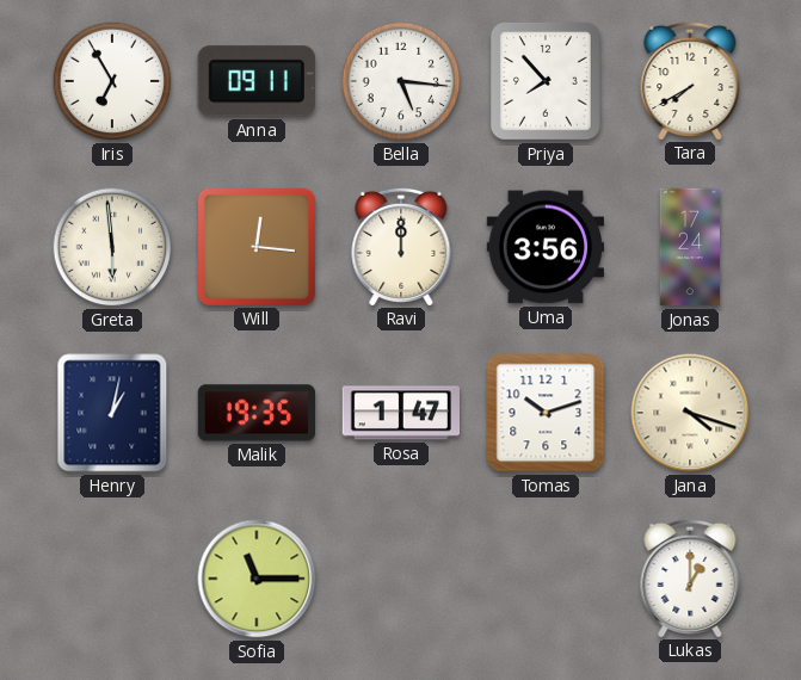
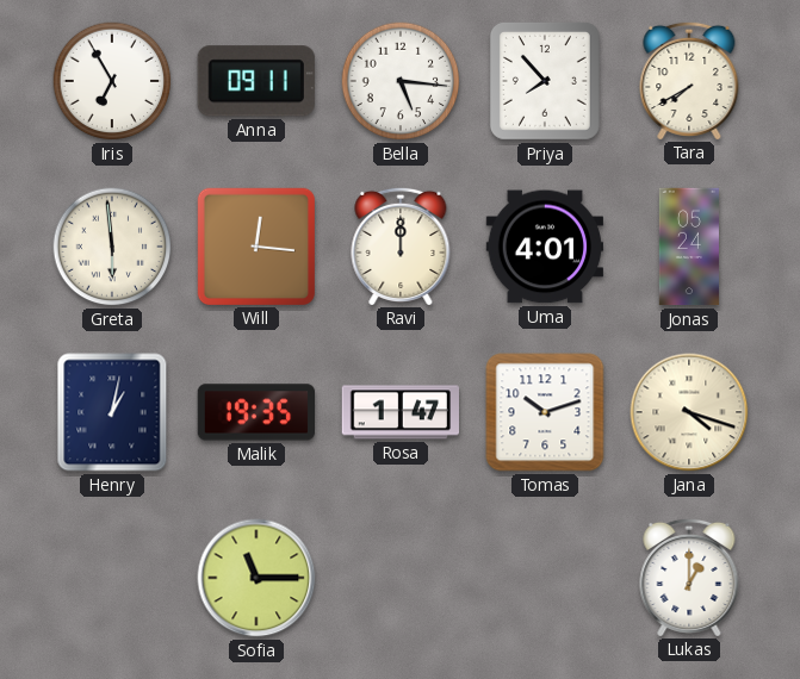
Uma: 3:56 -> 4:01
Jonas: 17:24 -> 05:24
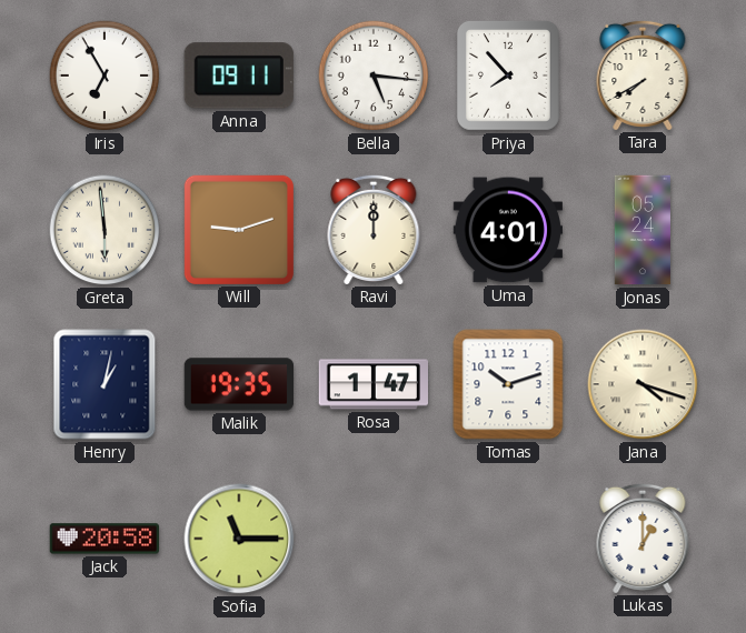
Will: 12:16 -> 9:12
Jack: none -> 20:58
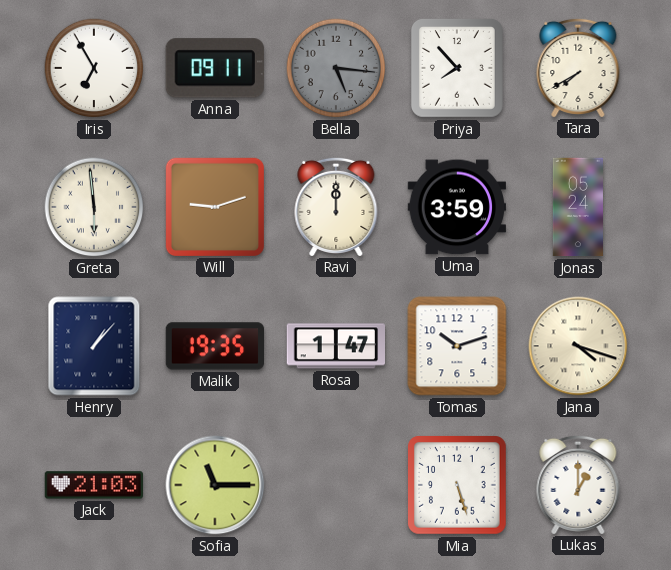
Bella dial: white -> grey
Uma: 4:01 -> 3:59
Henry: 1:02 -> 1:07
Jack: 20:58 -> 21:03
Mia: none -> 5:27
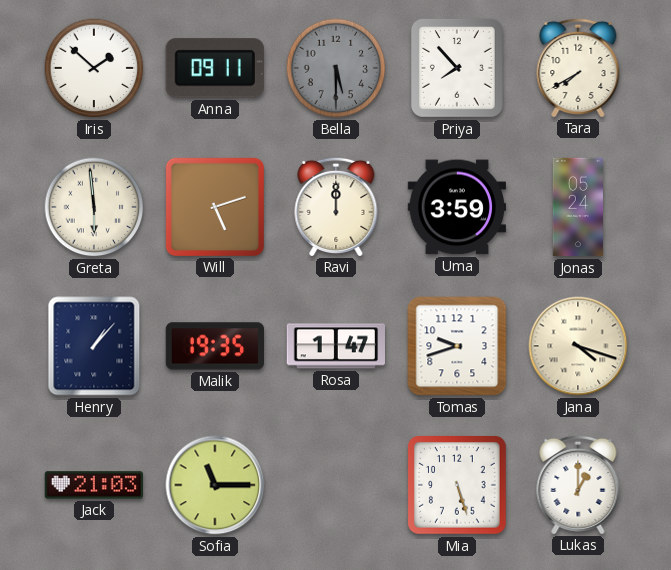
Iris: 6:55 -> 1:52
Bella: 5:16 -> 5:30
Will: 9:12 -> 5:12
Tomas: 10:12 -> 9:42
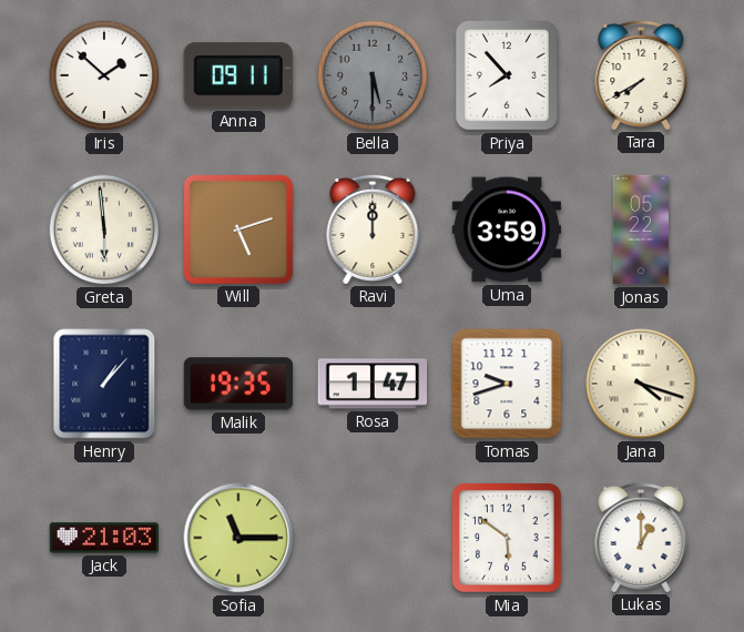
Jonas: 05:24 -> 05:22
Mia: 5:27 -> 5:51
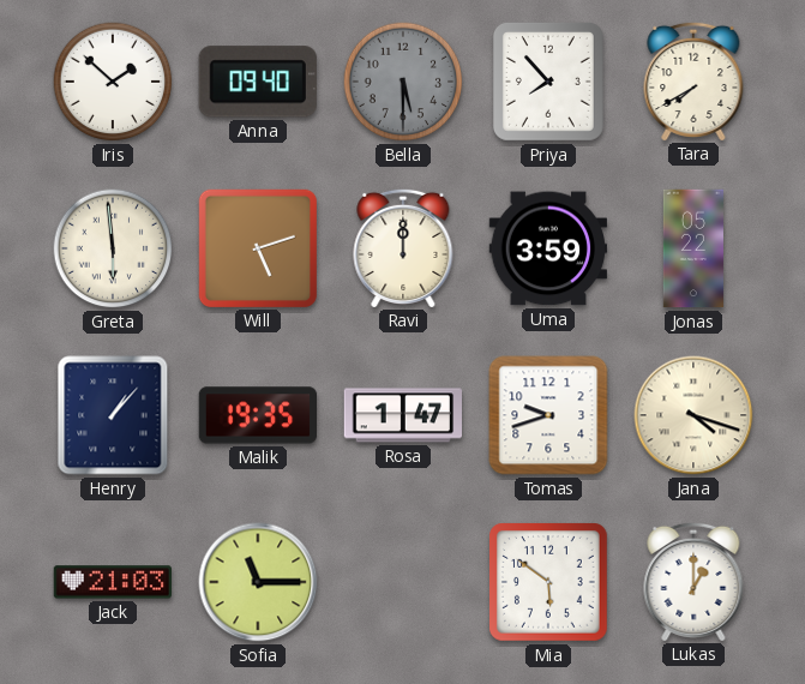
Anna: 09:11 -> 09:40
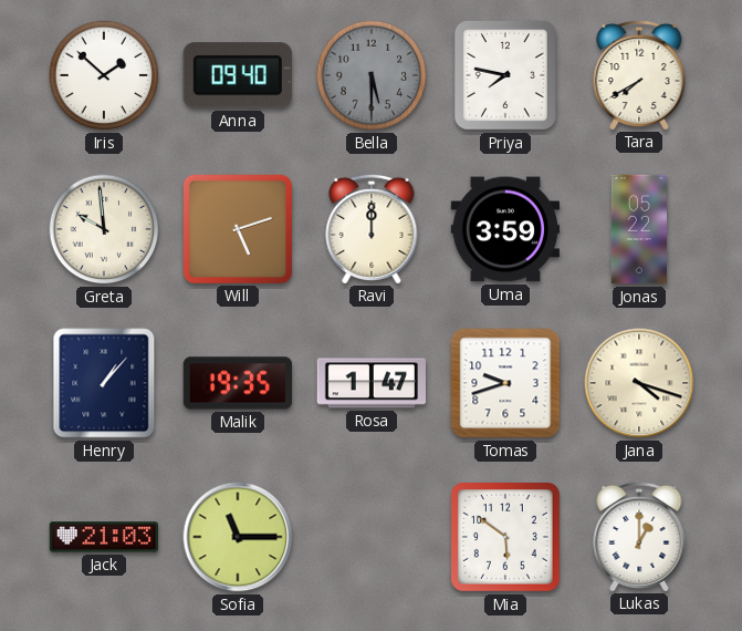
Priya: 7:53 -> 7:47
Greta: 5:59 -> 9:59
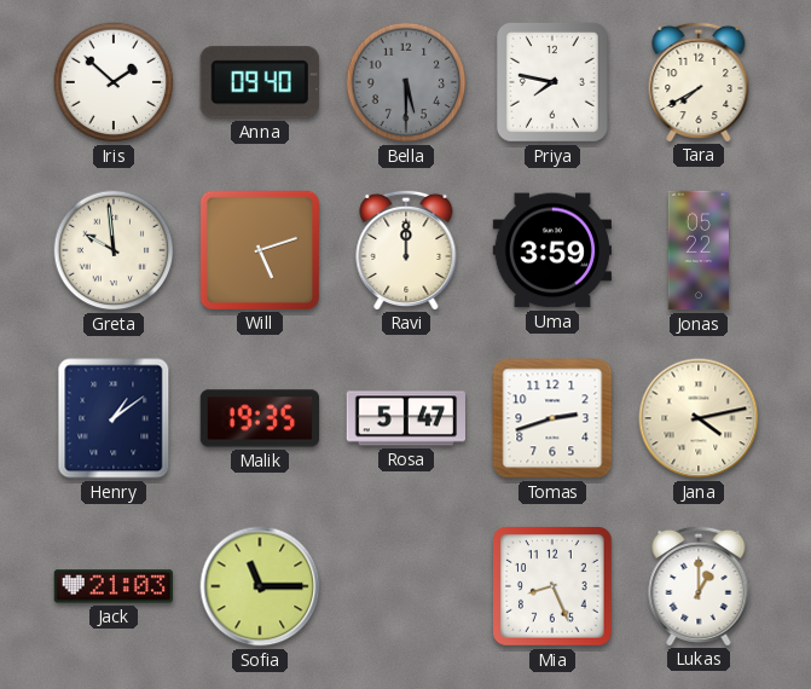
Henry: 1:07 -> 1:09
Rosa: 1:47 -> 5:47
Tomas: 9:42 -> 2:42
Jana: 4:18 -> 4:13
Mia: 5:51 -> 8:26
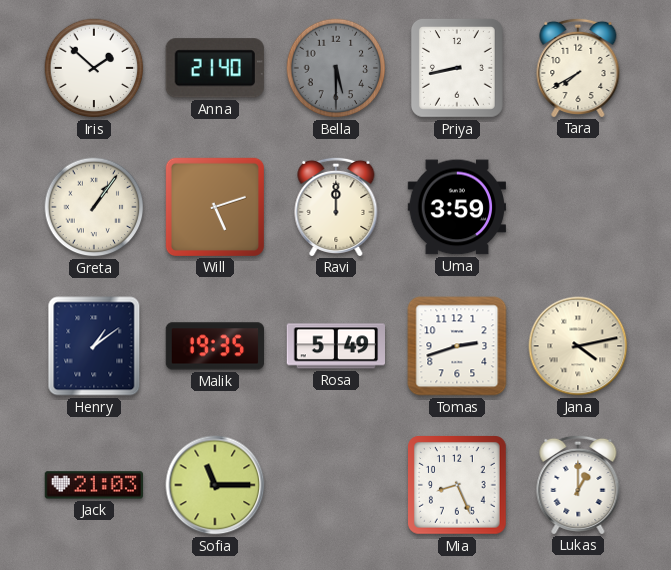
Anna: 09:40 -> 21:40
Priya: 7:47 -> 8:43
Greta: 9:59 -> 1:06
Jonas: 05:22 -> none
Rosa: 5:47 -> 5:49
